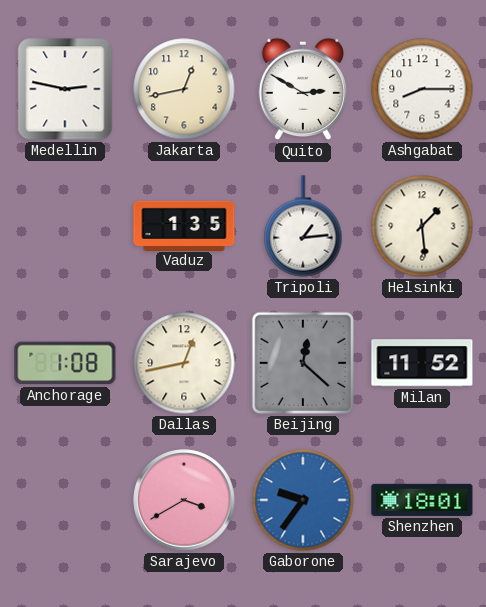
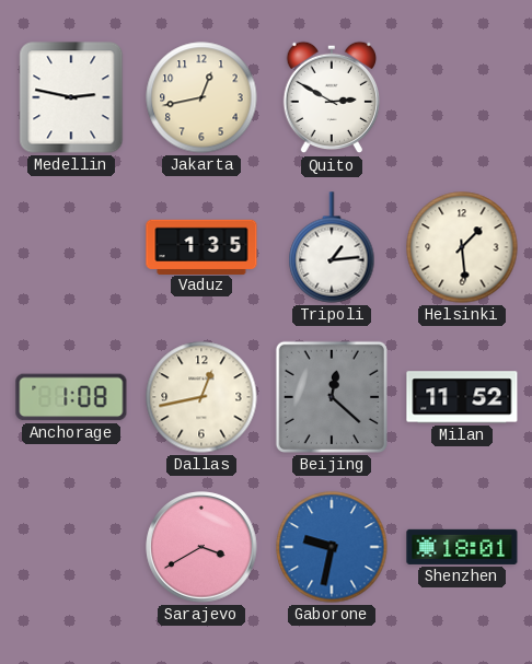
Ashgabat: 8:15 -> none
Gaborone: 9:36 -> 9:32
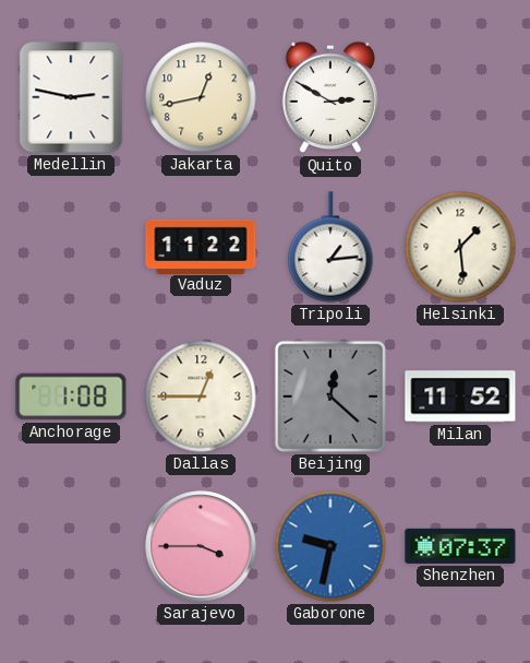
Vaduz: 1:35 -> 11:22
Dallas: 12:43 -> 12:45
Sarajevo: 3:40 -> 3:45
Shenzhen: 18:01 -> 07:37
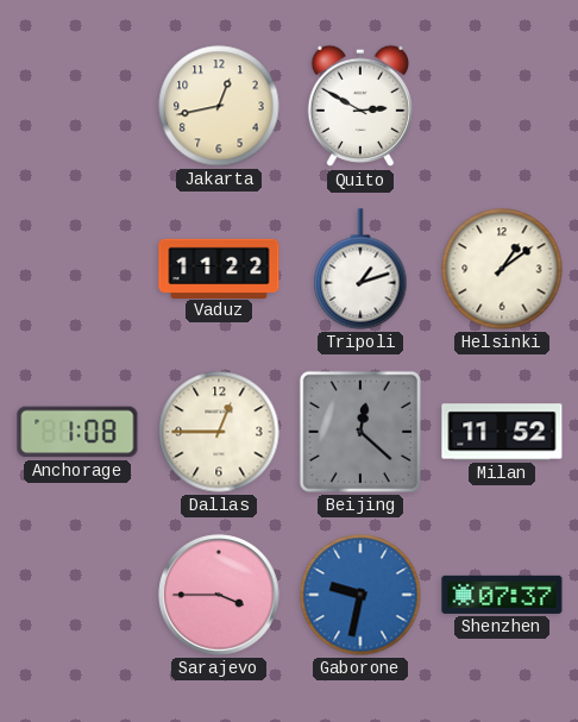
Medellin: 2:47 -> none
Tripoli: 1:14 -> 1:12
Helsinki: 1:29 -> 1:09
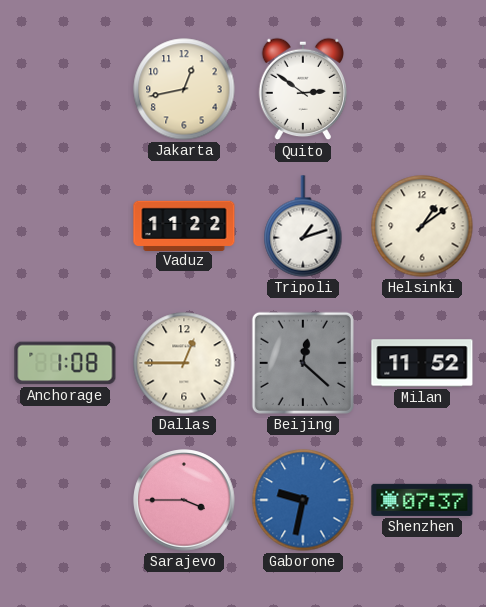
Quito: 2:50 -> 2:51
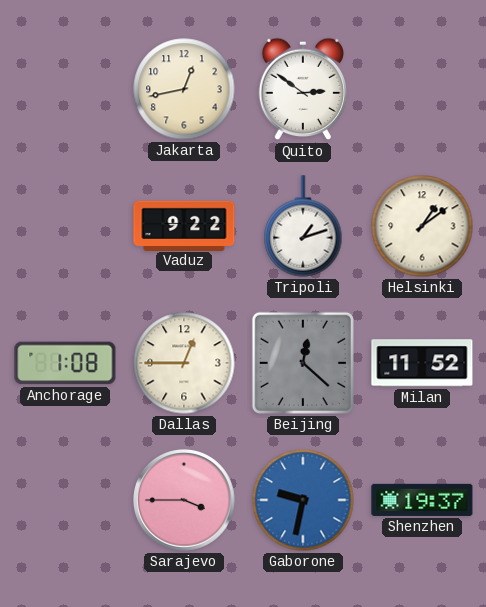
Vaduz: 11:22 -> 9:22
Shenzhen: 07:37 -> 19:37
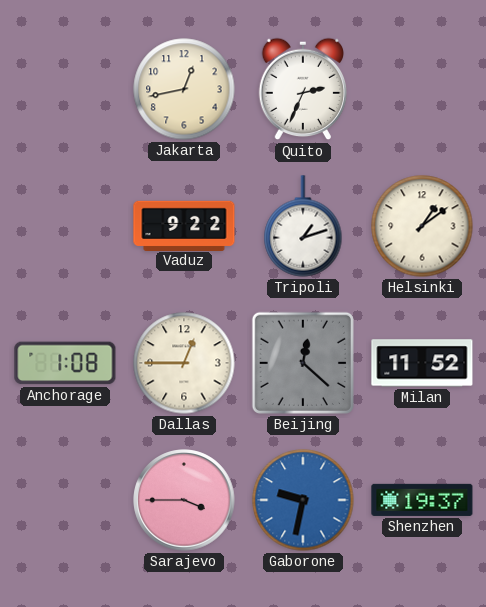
Quito: 2:51 -> 2:34
